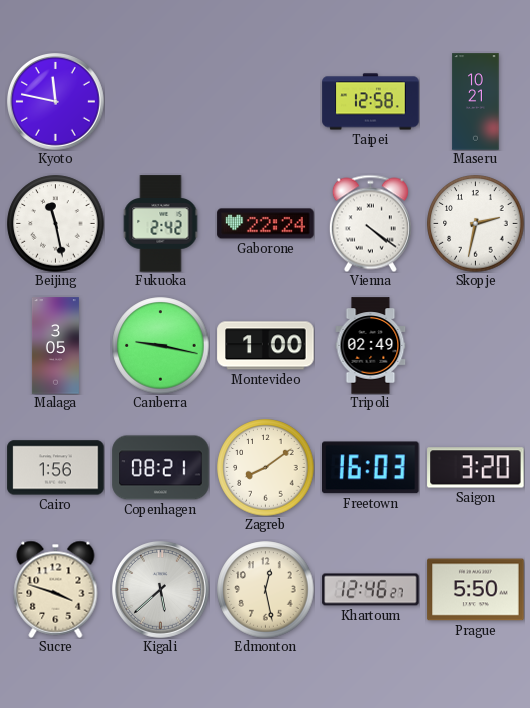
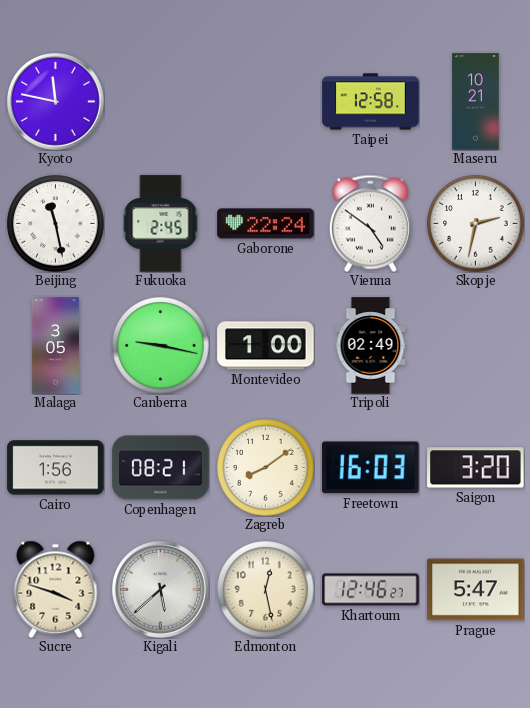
Fukuoka: 2:42 -> 2:45
Vienna: 4:21 -> 4:51
Prague: 5:50 -> 5:47
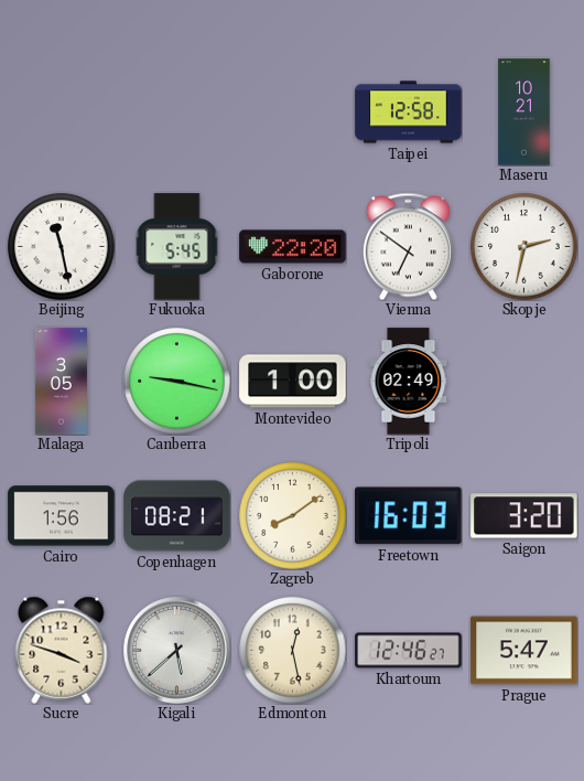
Kyoto: 11:47 -> none
Fukuoka: 2:45 -> 5:45
Gaborone: 22:24 -> 22:20
Vienna: 4:51 -> 6:51
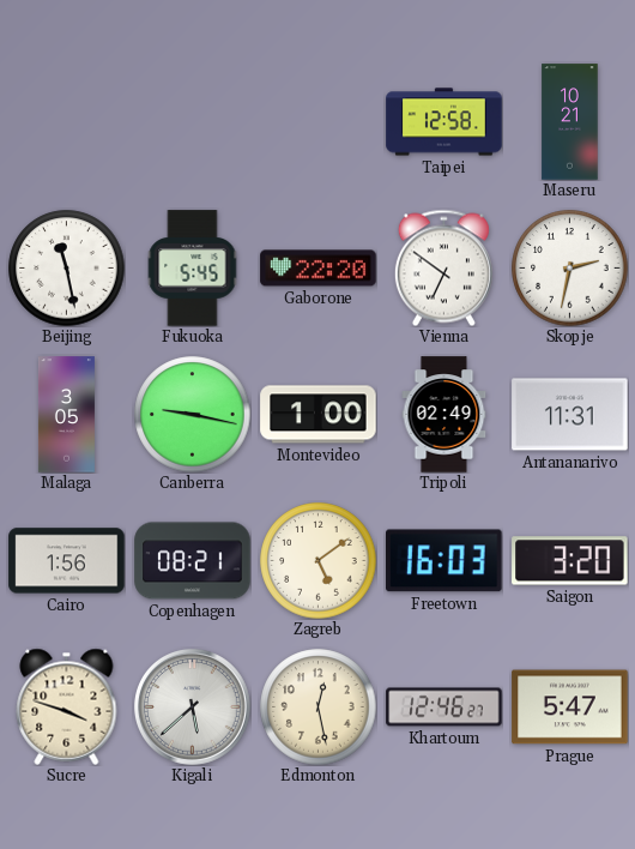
Antananarivo: none -> 11:31
Zagreb: 8:09 -> 5:09
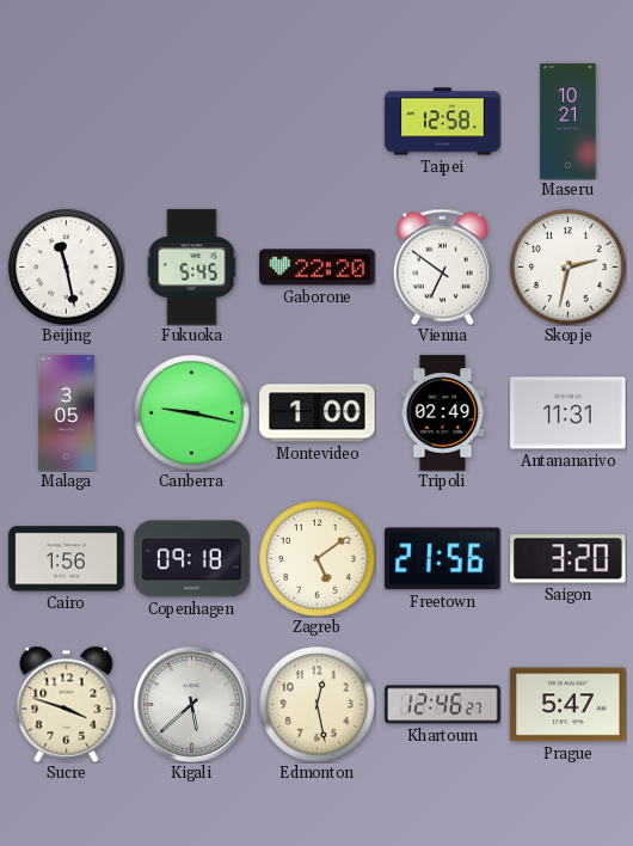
Copenhagen: 08:21 -> 09:18
Freetown: 16:03 -> 21:56
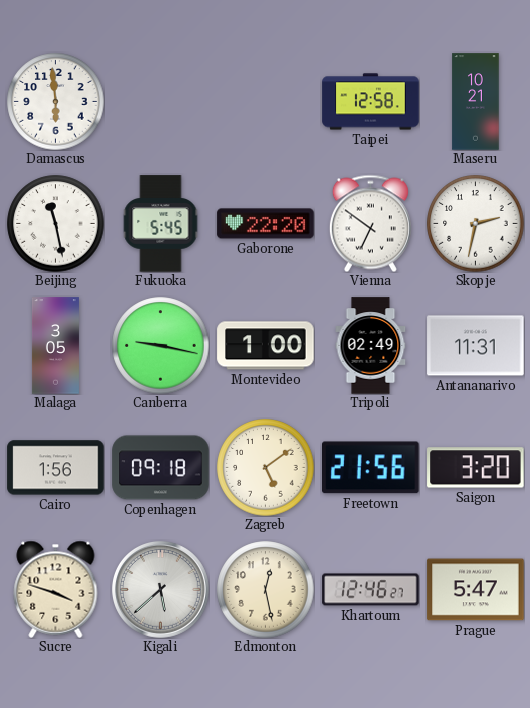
Damascus: none -> 5:59
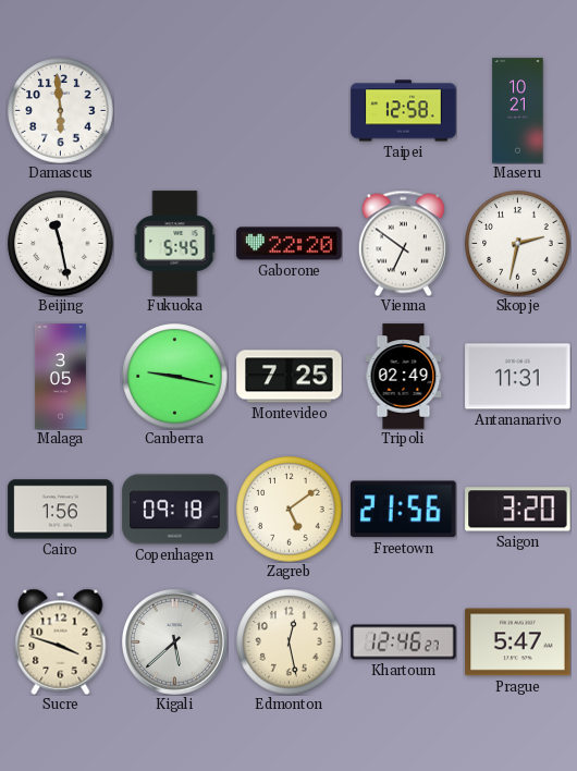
Montevideo: 1:00 -> 7:25
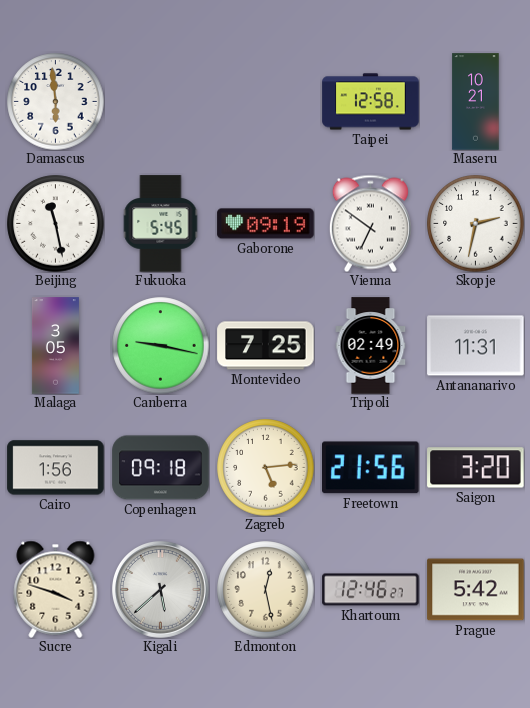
Gaborone: 22:20 -> 09:19
Zagreb: 5:09 -> 5:14
Prague: 5:47 -> 5:42
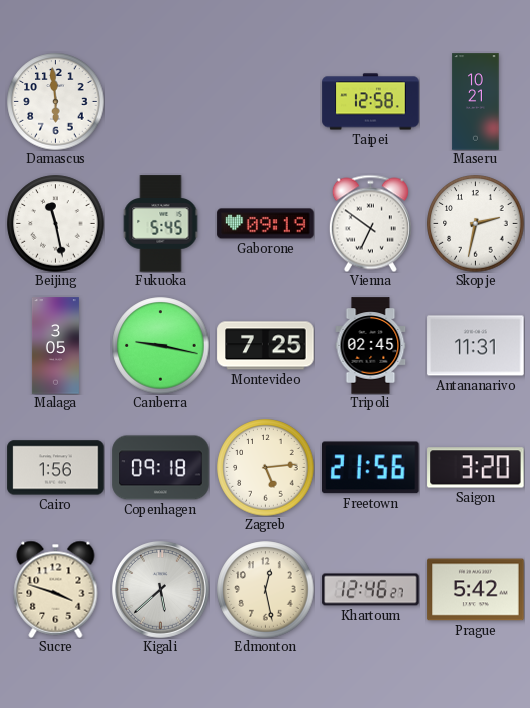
Tripoli: 02:49 -> 02:45
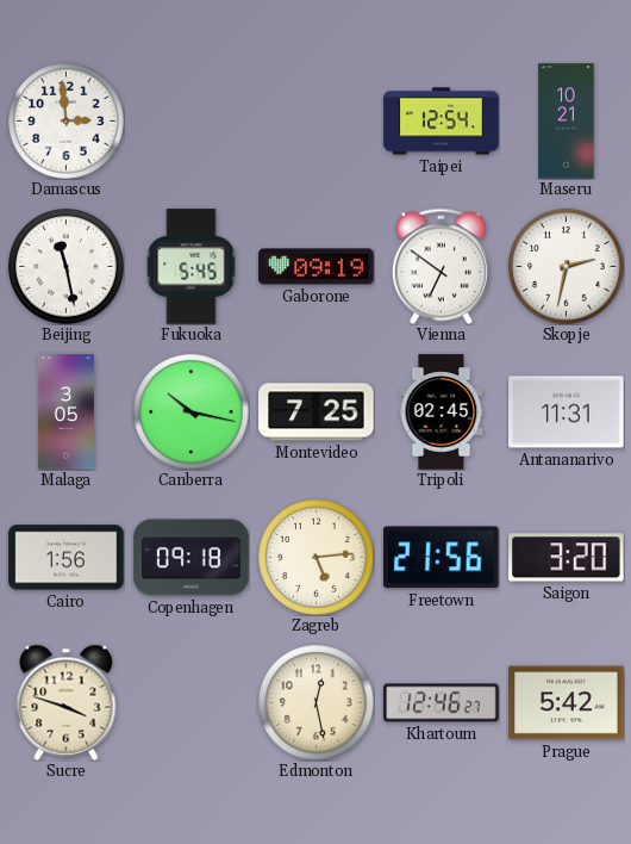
Damascus: 5:59 -> 2:59
Taipei: 12:58 -> 12:54
Canberra: 9:17 -> 10:17
Kigali: 5:38 -> none
